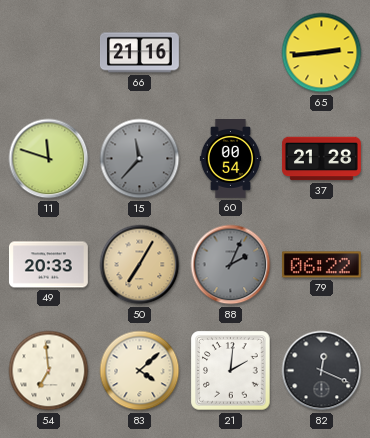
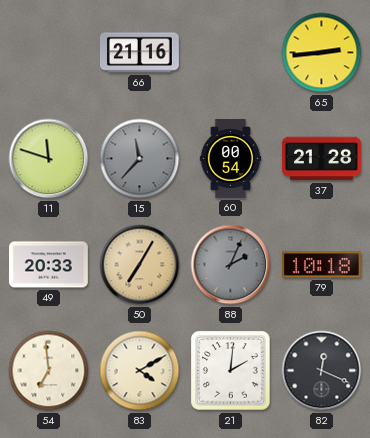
79: 06:22 -> 10:18
83: 4:08 -> 4:10
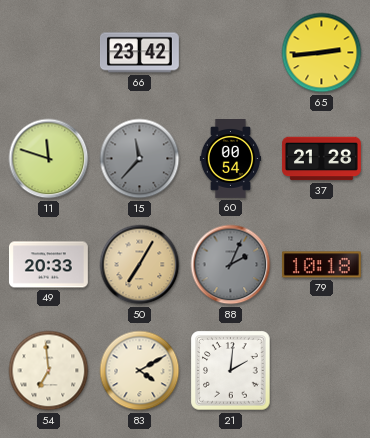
66: 21:16 -> 23:42
82: 12:19 -> none
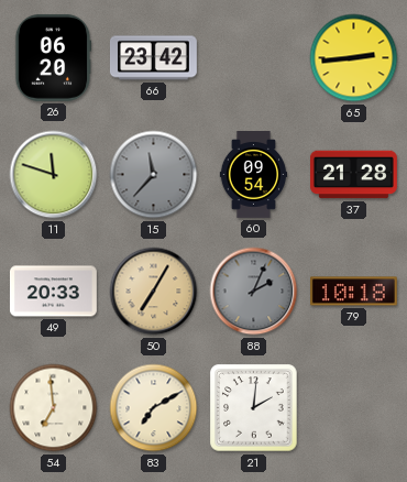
26: none -> 06:20
60: 00:54 -> 09:54
83: 4:10 -> 7:10
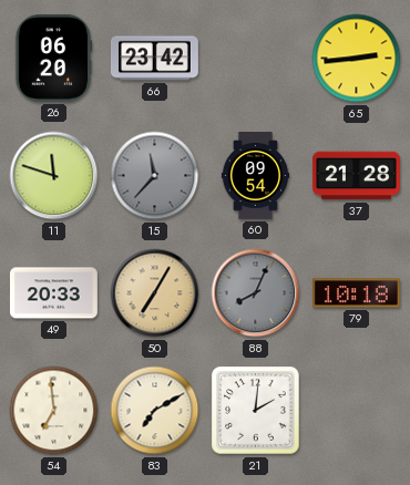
88: 2:04 -> 8:04
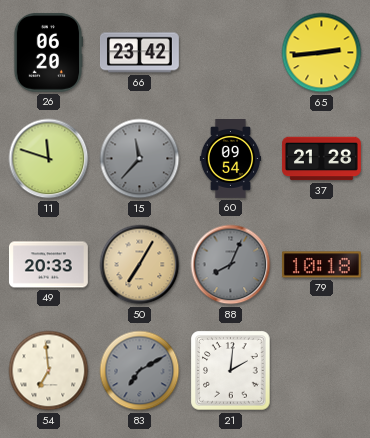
83 dial: cream -> grey
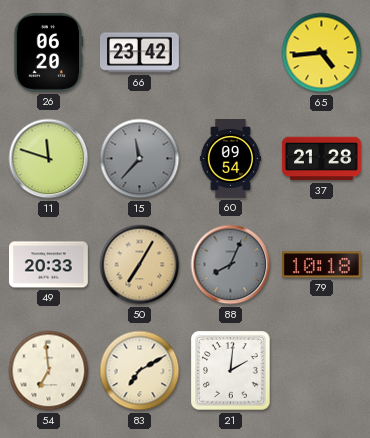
65: 2:44 -> 4:44
83 dial: grey -> cream
